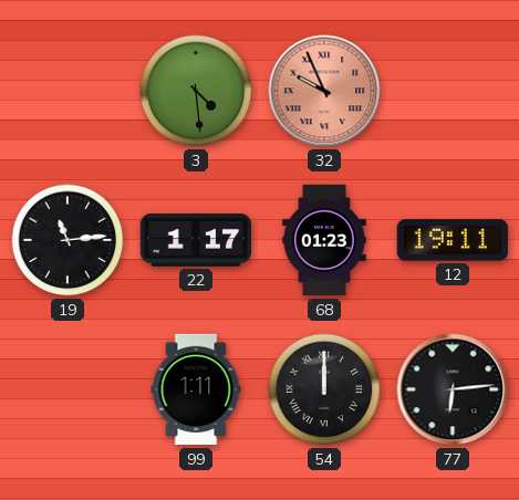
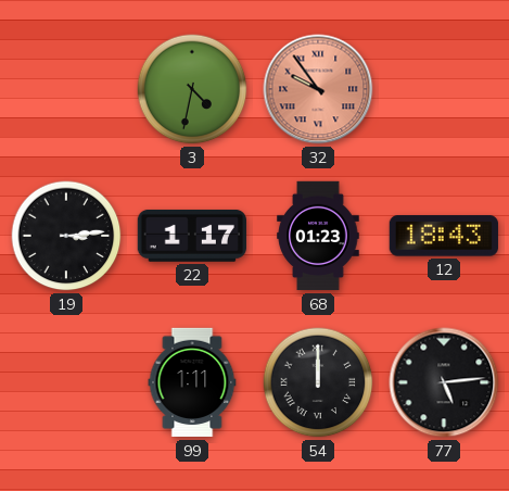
3: 4:29 -> 4:32
32: 9:56 -> 9:54
19: 11:14 -> 3:14
12: 19:11 -> 18:43
77: 6:14 -> 5:14
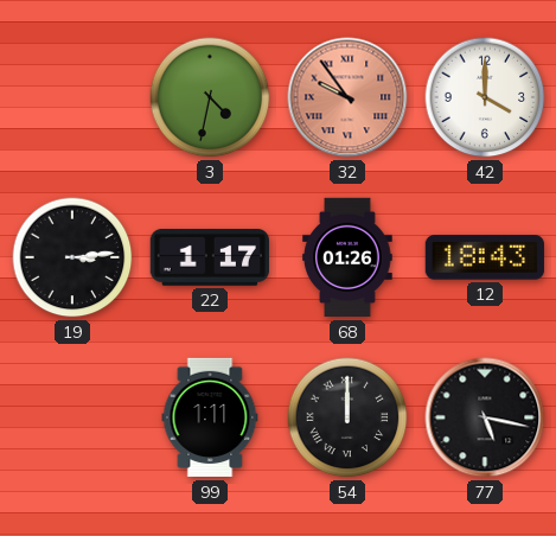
42: none -> 4:00
68: 01:23 -> 01:26
77: 5:14 -> 5:17
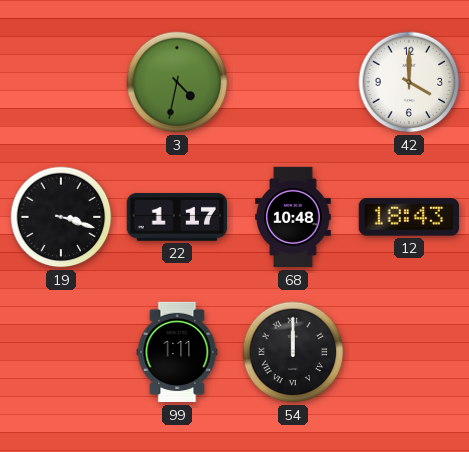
32: 9:54 -> none
19: 3:14 -> 3:18
68: 01:26 -> 10:48
77: 5:17 -> none
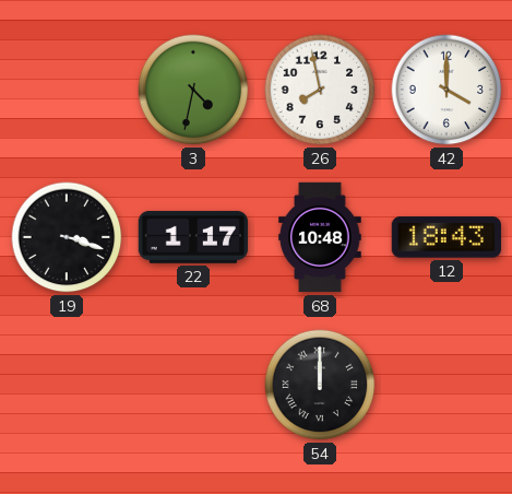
26: none -> 7:58
99: 1:11 -> none
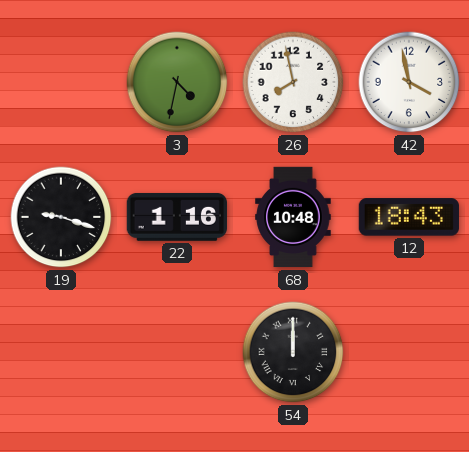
42: 4:00 -> 3:58
19: 3:18 -> 9:18
22: 1:17 -> 1:16
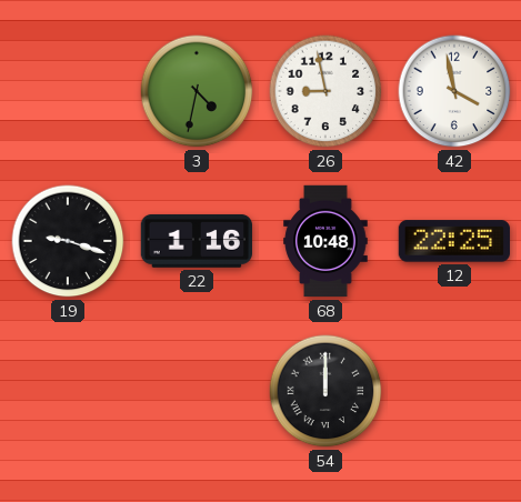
26: 7:58 -> 8:58
12: 18:43 -> 22:25
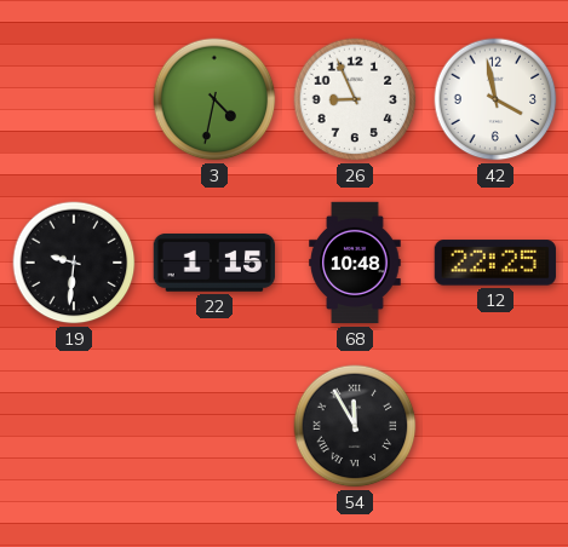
26: 8:58 -> 8:56
19: 9:18 -> 9:31
22: 1:16 -> 1:15
54: 12:00 -> 11:55
